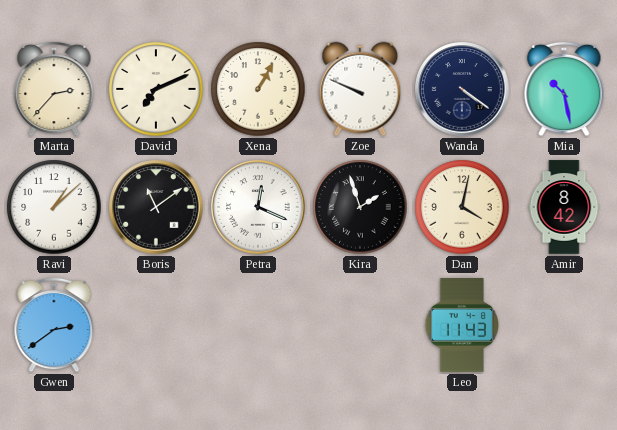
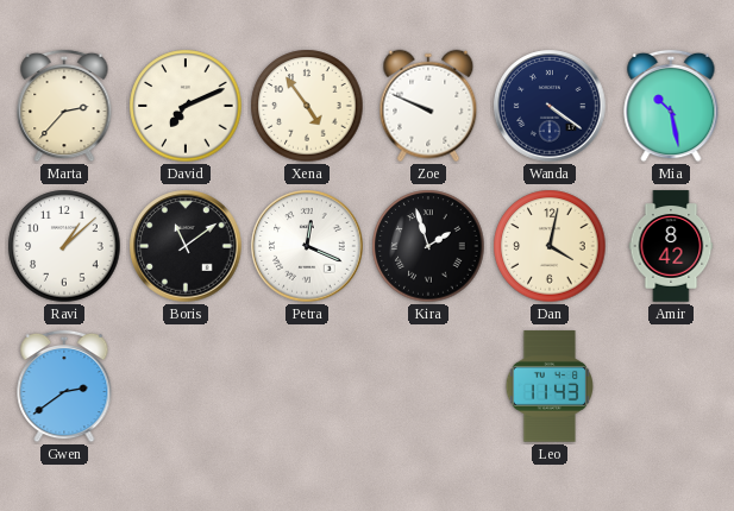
Xena: 1:05 -> 4:54
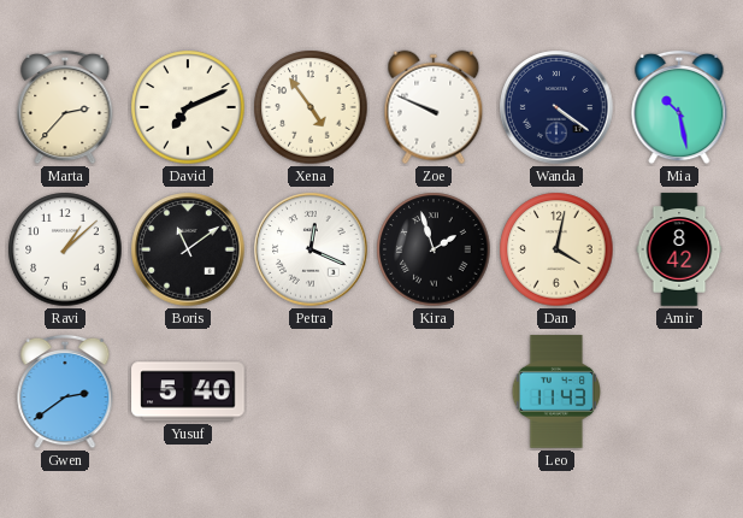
Yusuf: none -> 5:40
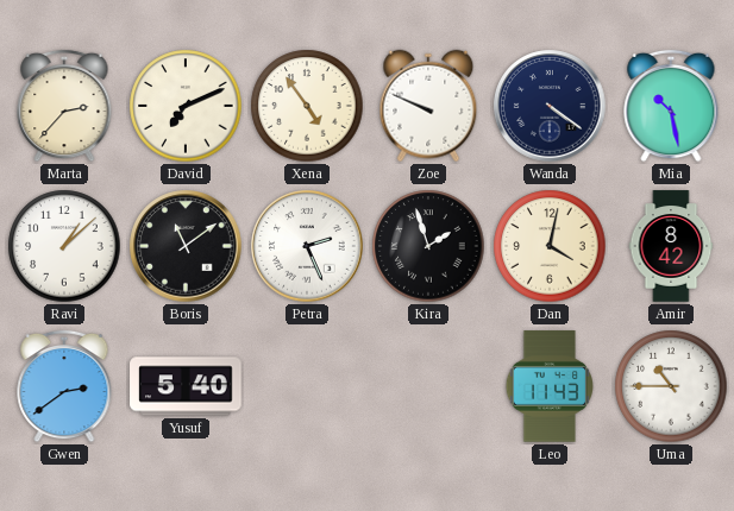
Petra: 12:19 -> 2:26
Uma: none -> 10:45
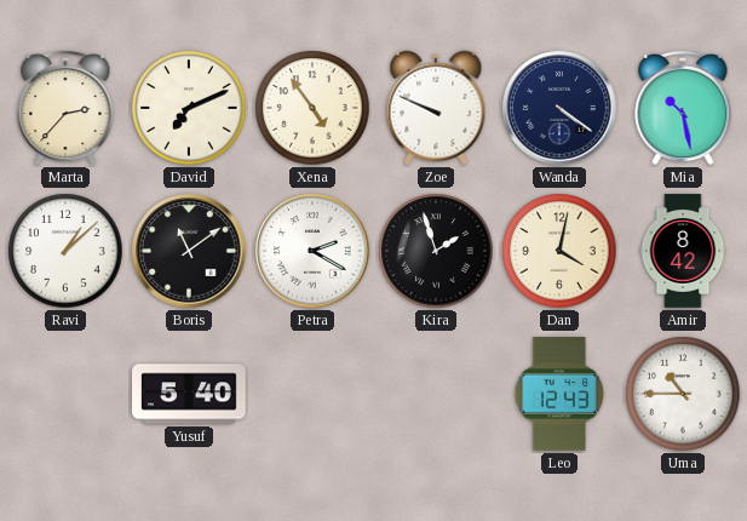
Petra: 2:26 -> 2:20
Gwen: 2:39 -> none
Leo: 11:43 -> 12:43
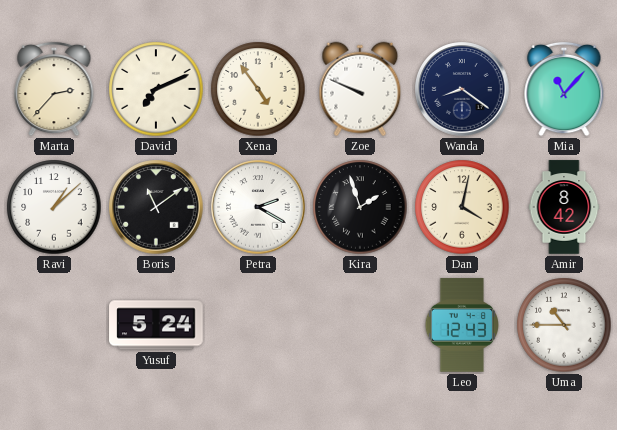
Wanda: 4:21 -> 8:21
Mia: 10:28 -> 11:07
Yusuf: 5:40 -> 5:24
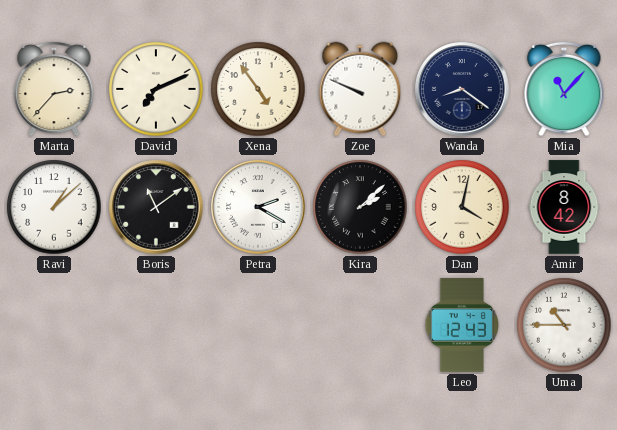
Kira: 1:57 -> 2:08
Yusuf: 5:24 -> none
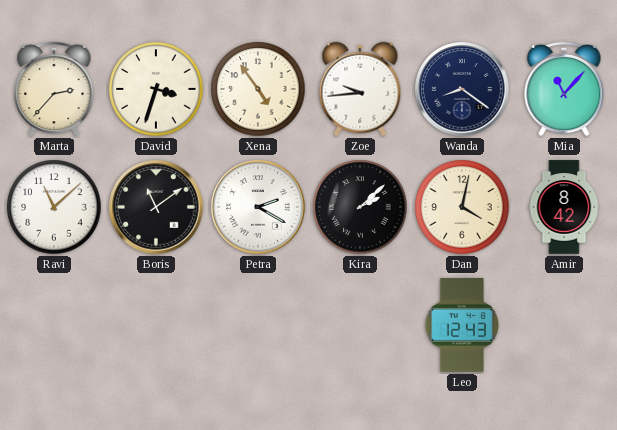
David: 7:11 -> 3:33
Zoe: 9:49 -> 9:44
Ravi: 1:08 -> 11:08
Uma: 10:45 -> none
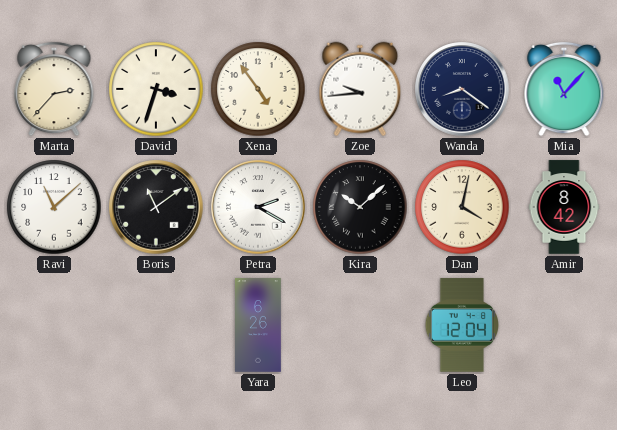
Kira: 2:08 -> 10:08
Yara: none -> 6:26
Leo: 12:43 -> 12:04
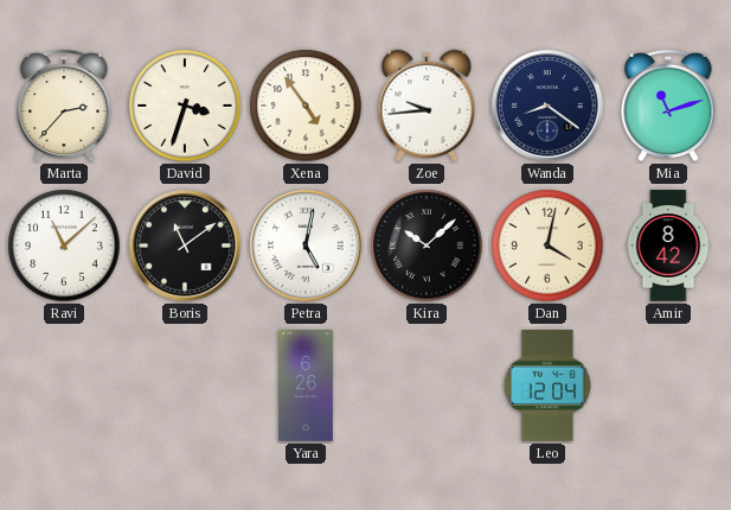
Mia: 11:07 -> 11:12
Petra: 2:20 -> 5:02
